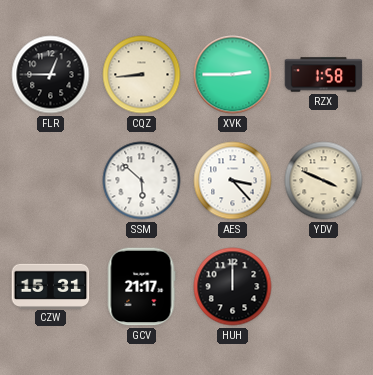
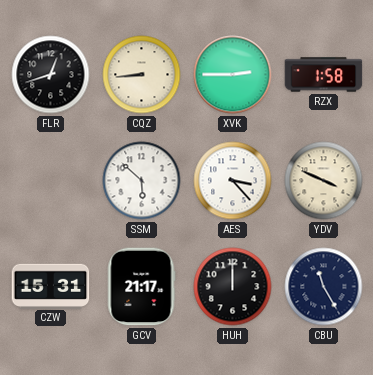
FLR: 12:45 -> 12:42
CBU: none -> 11:25
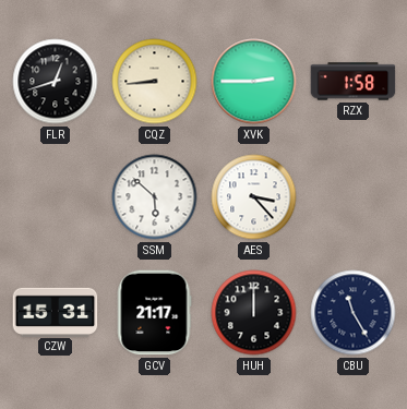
YDV: 3:49 -> none
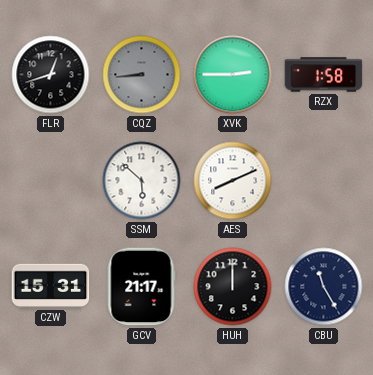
CQZ dial: cream -> grey
AES: 3:23 -> 8:11
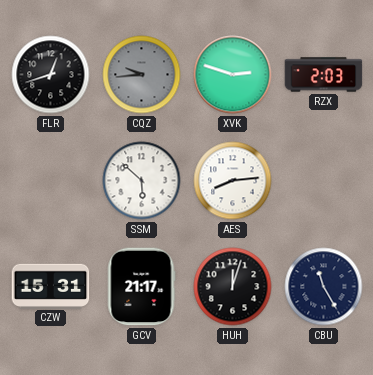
CQZ: 8:44 -> 9:44
XVK: 2:45 -> 2:48
RZX: 1:58 -> 2:03
AES: 8:11 -> 8:14
HUH: 12:00 -> 12:03
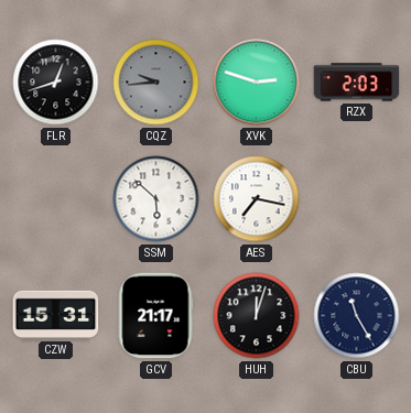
AES: 8:14 -> 7:17
